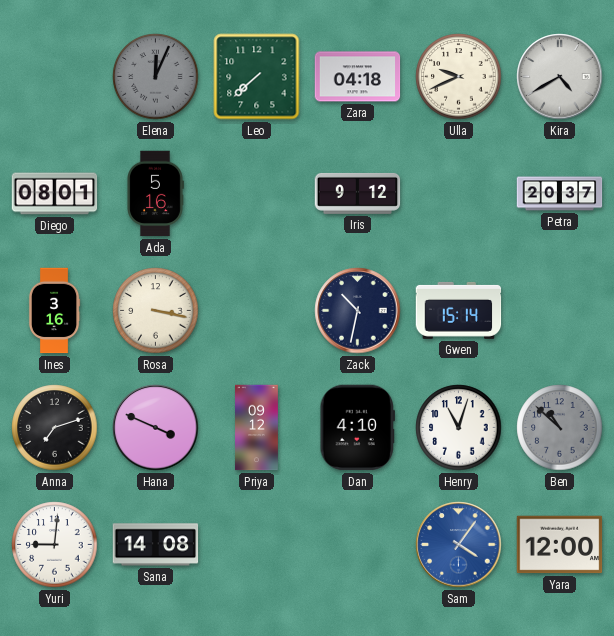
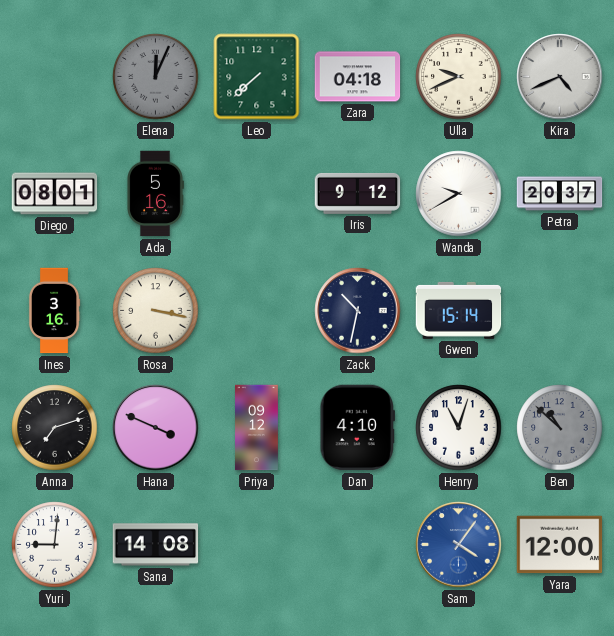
Kira: 4:40 -> 4:41
Wanda: none -> 9:40
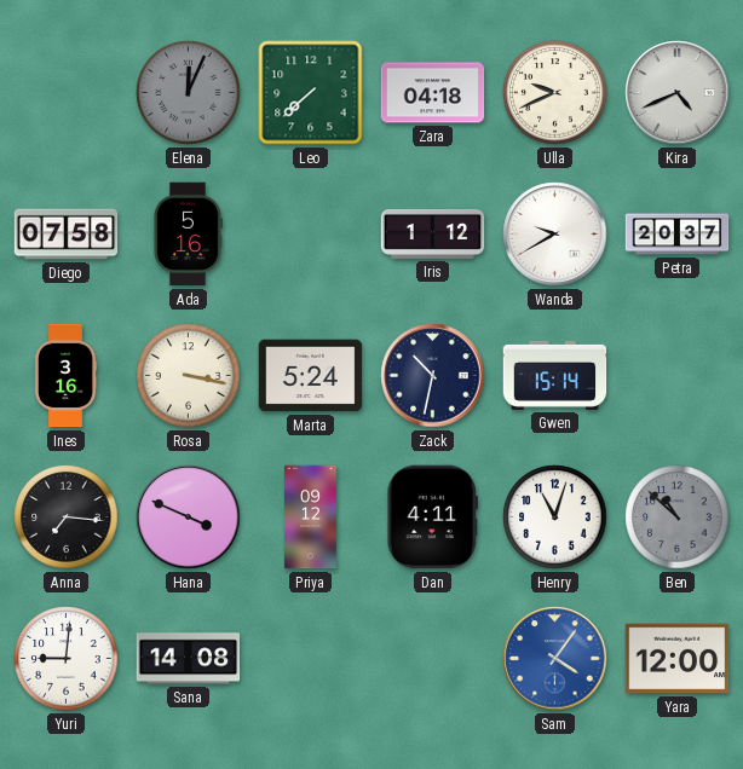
Diego: 08:01 -> 07:58
Iris: 9:12 -> 1:12
Marta: none -> 5:24
Anna: 7:12 -> 7:16
Dan: 4:10 -> 4:11
